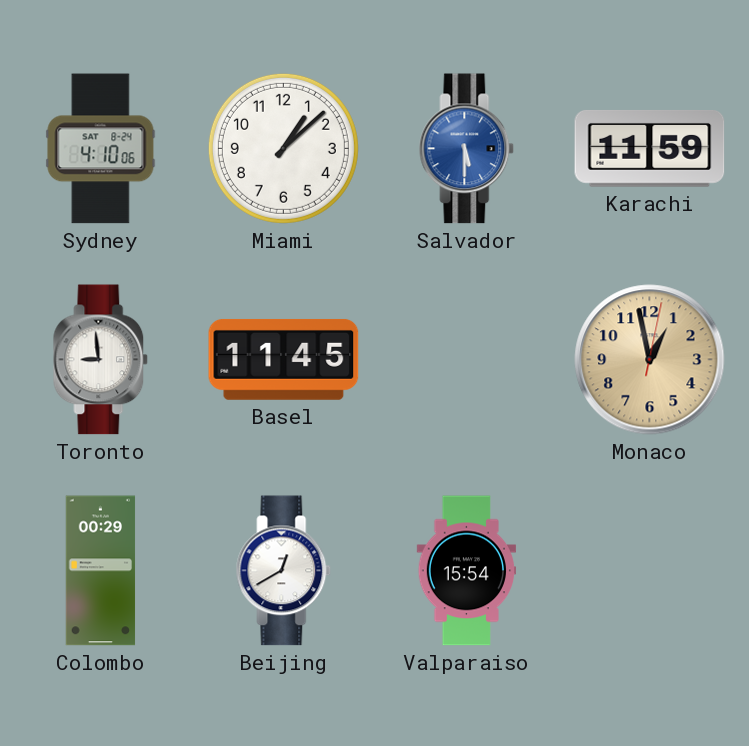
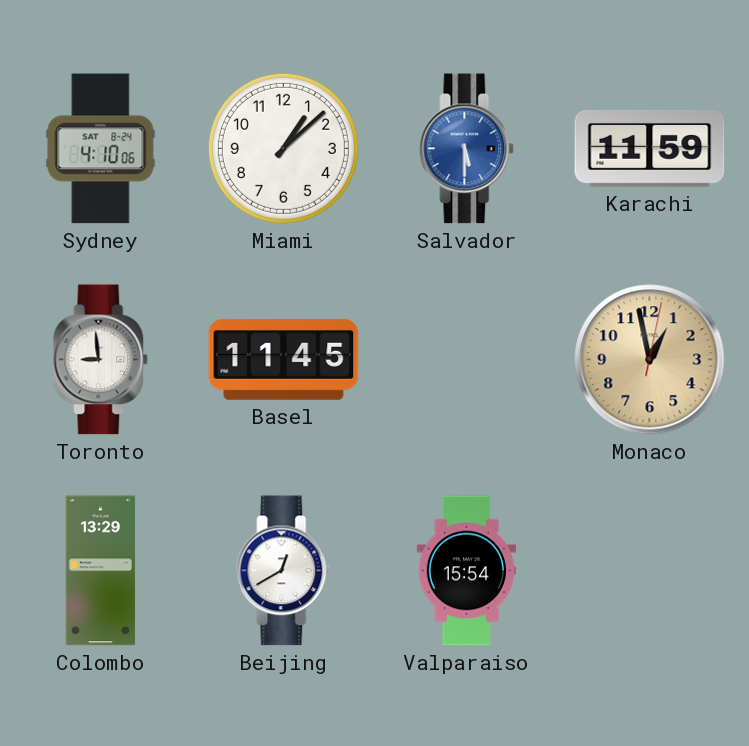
Colombo: 00:29 -> 13:29
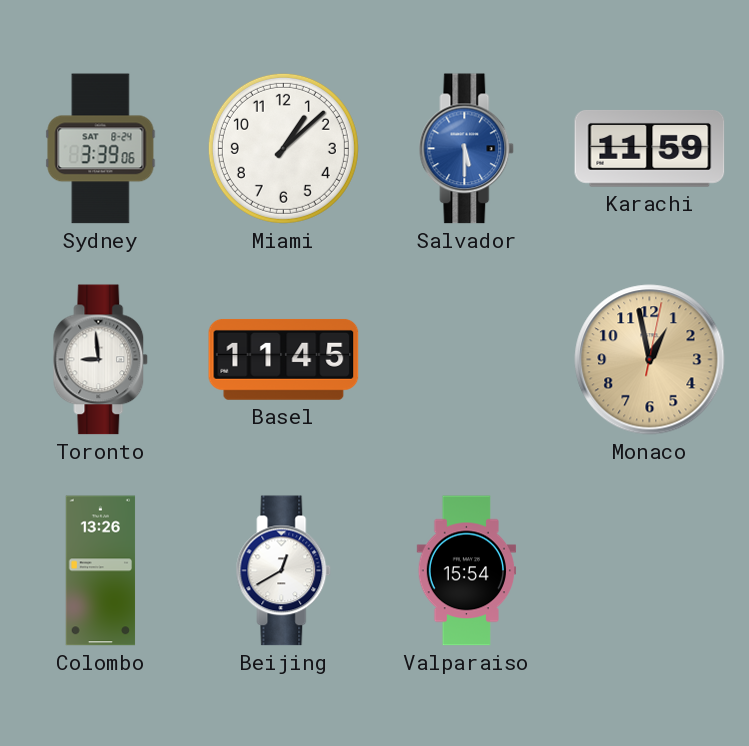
Sydney: 4:10 -> 3:39
Colombo: 13:29 -> 13:26
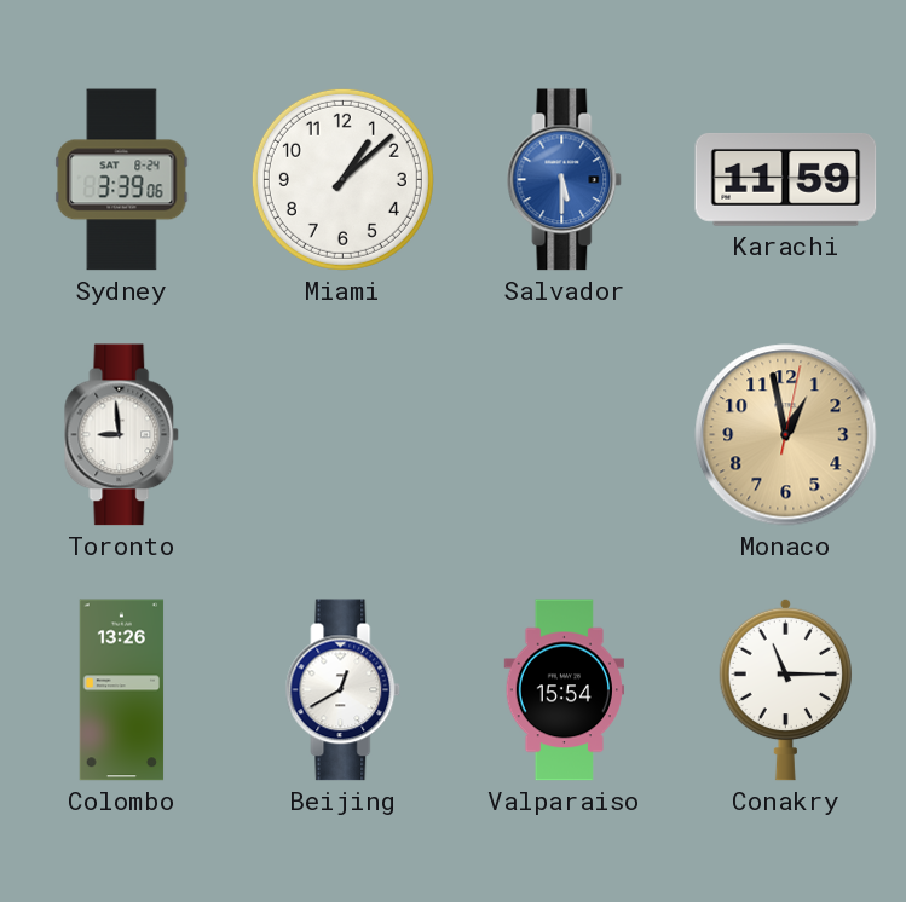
Basel: 11:45 -> none
Conakry: none -> 11:15
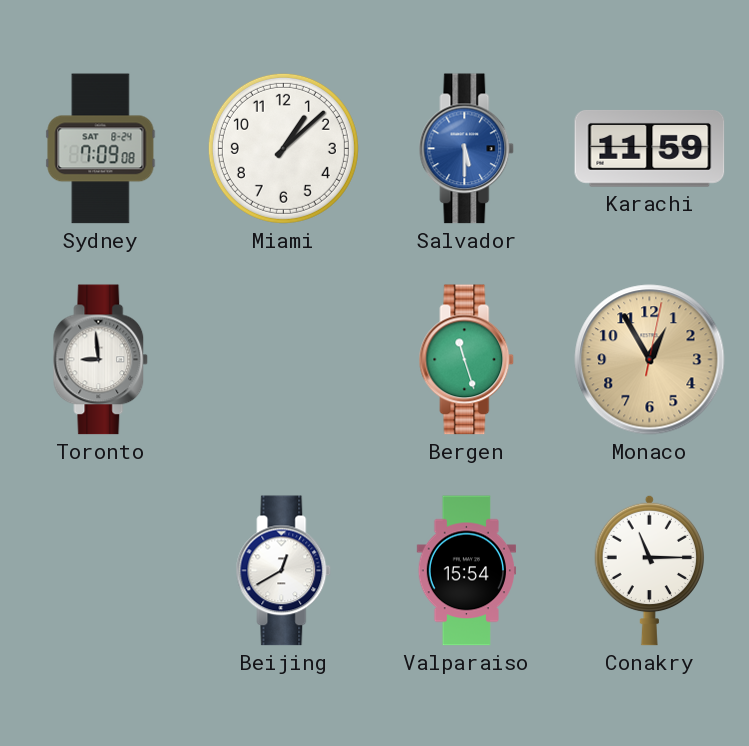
Sydney: 3:39 -> 7:09
Bergen: none -> 11:27
Monaco: 12:58 -> 12:55
Colombo: 13:26 -> none
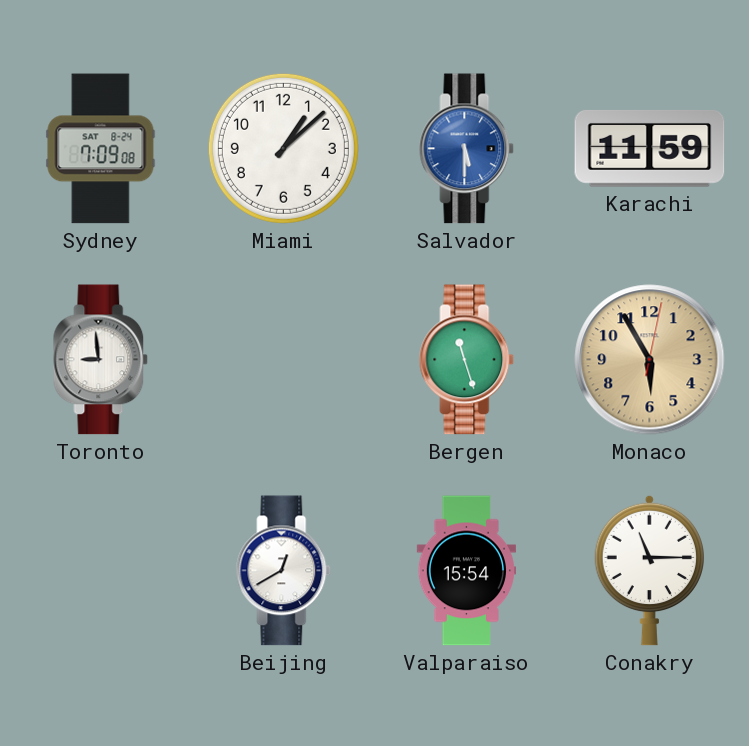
Monaco: 12:55 -> 5:55
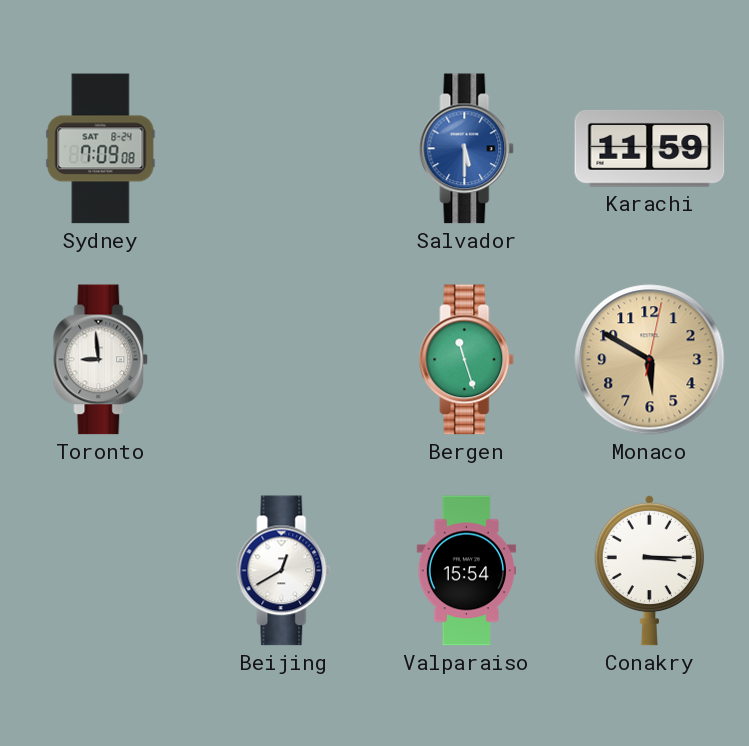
Miami: 1:08 -> none
Monaco: 5:55 -> 5:50
Conakry: 11:15 -> 3:15
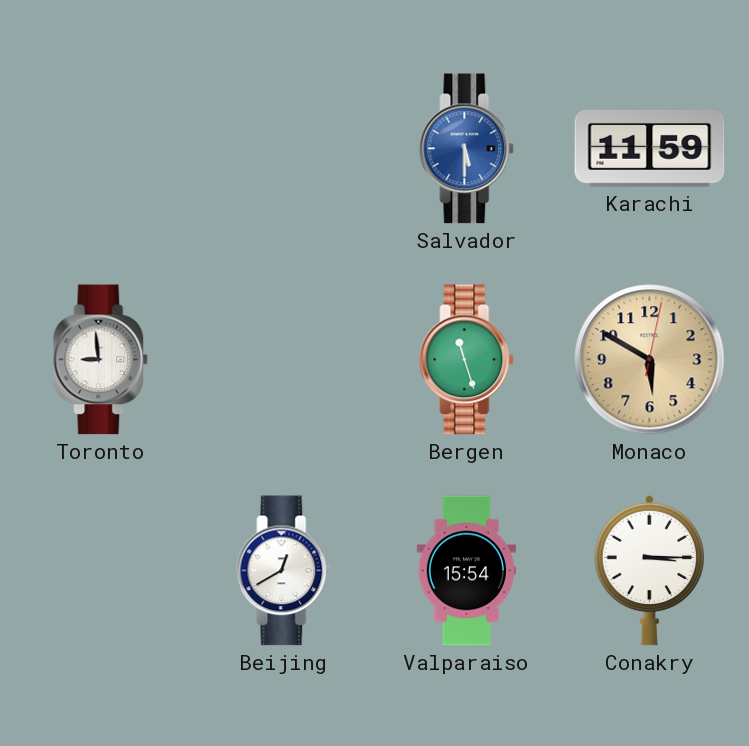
Sydney: 7:09 -> none
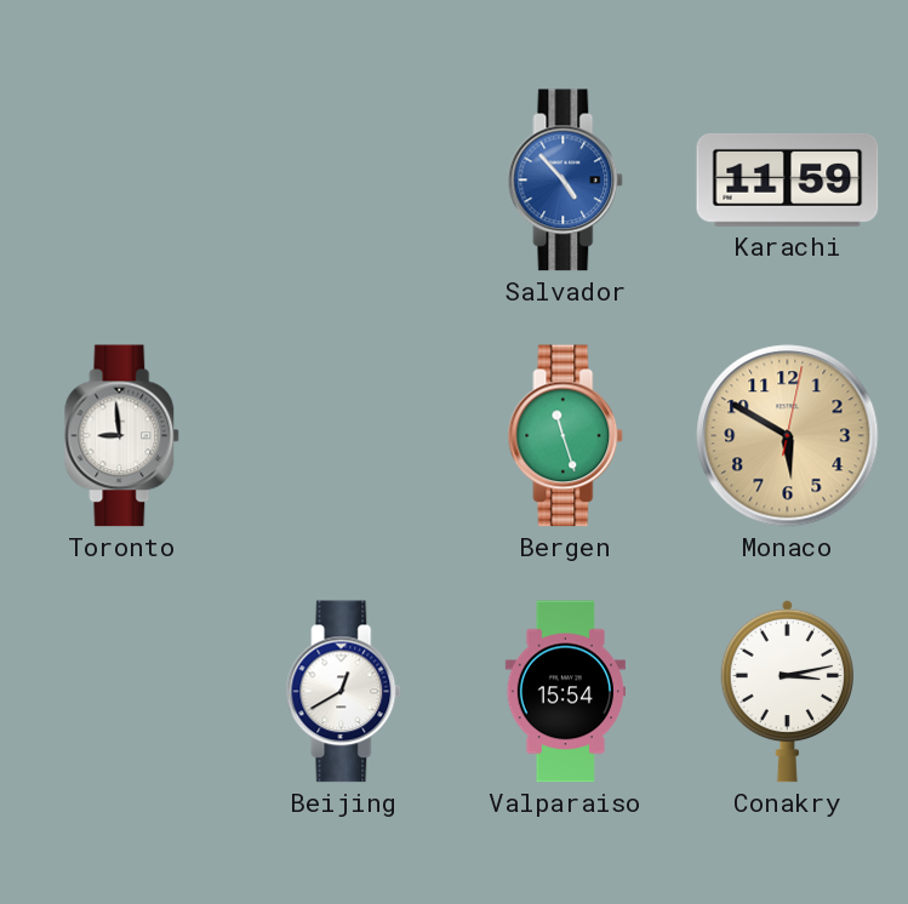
Salvador: 5:30 -> 4:53
Conakry: 3:15 -> 3:13
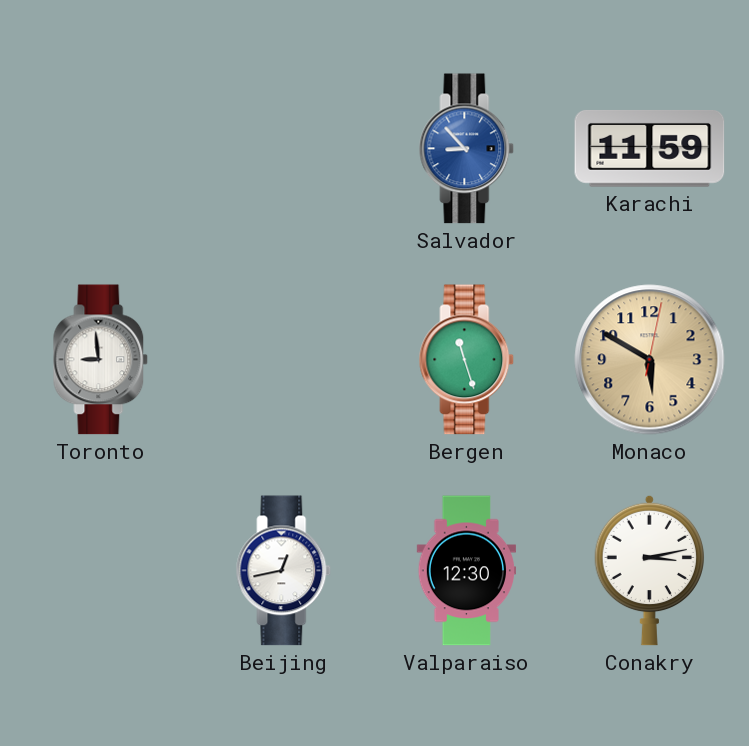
Salvador: 4:53 -> 8:53
Beijing: 12:40 -> 12:43
Valparaiso: 15:54 -> 12:30
